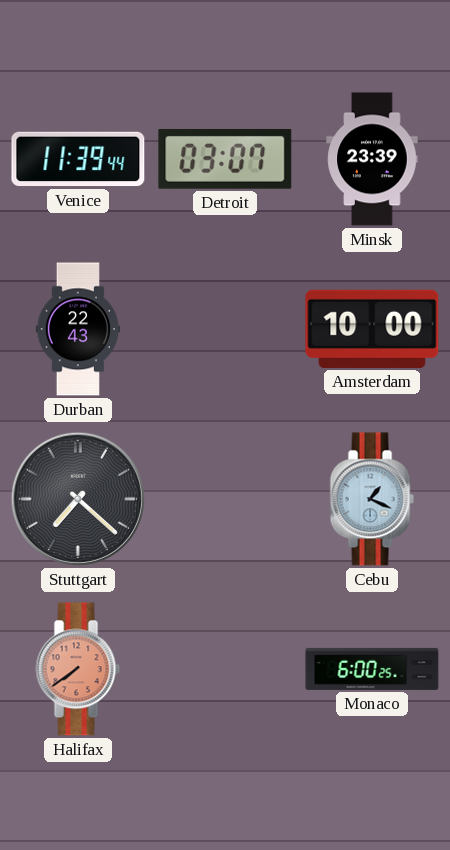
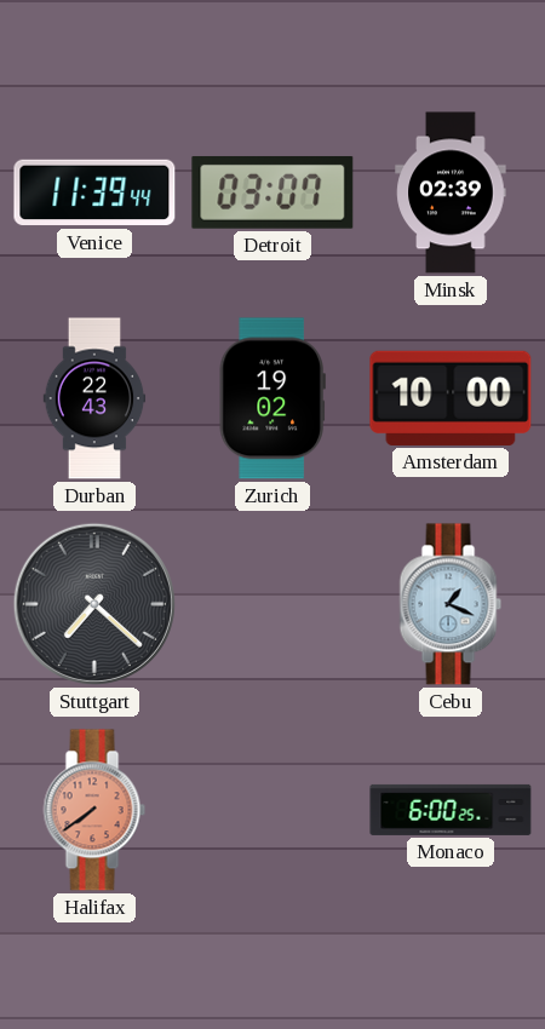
Minsk: 23:39 -> 02:39
Zurich: none -> 19:02
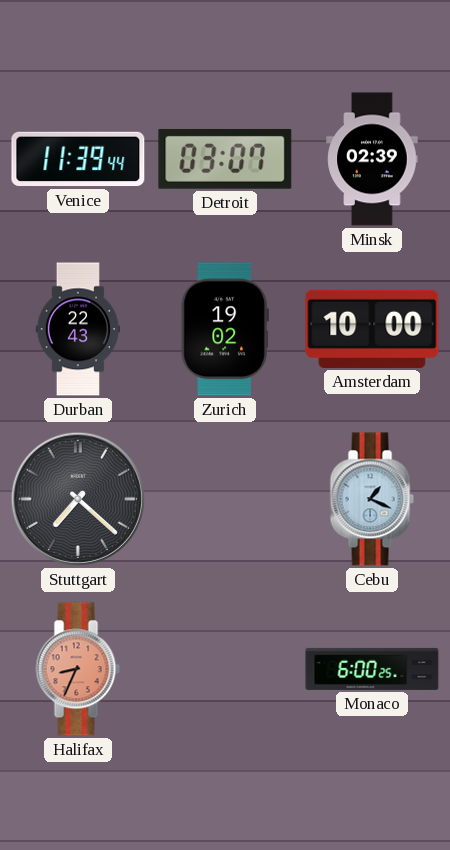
Halifax: 7:39 -> 8:34
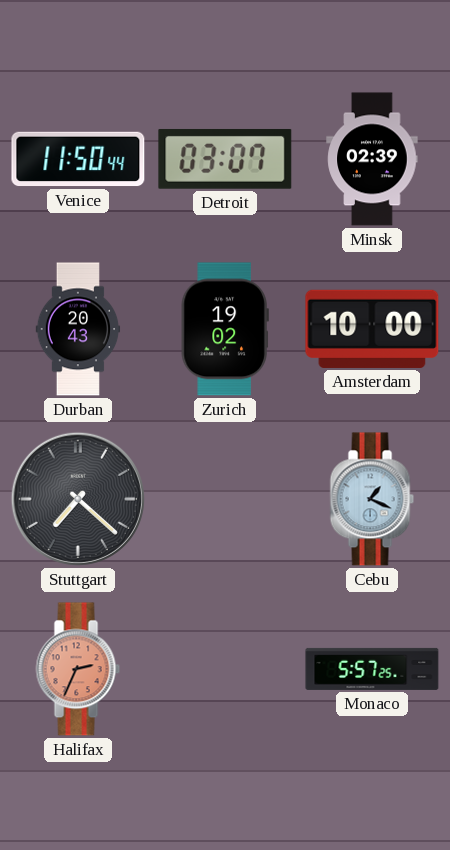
Venice: 11:39 -> 11:50
Durban: 22:43 -> 20:43
Halifax: 8:34 -> 2:34
Monaco: 6:00 -> 5:57
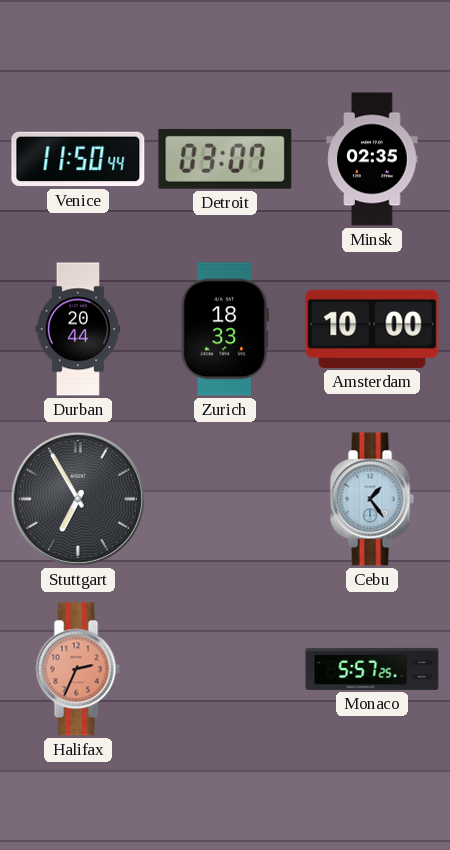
Minsk: 02:39 -> 02:35
Durban: 20:43 -> 20:44
Zurich: 19:02 -> 18:33
Stuttgart: 7:22 -> 6:55
Cebu: 1:19 -> 1:24
